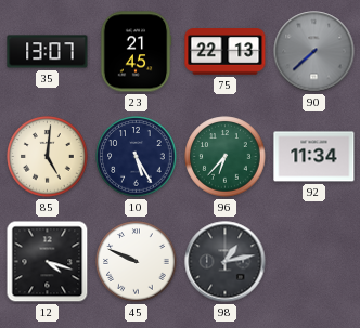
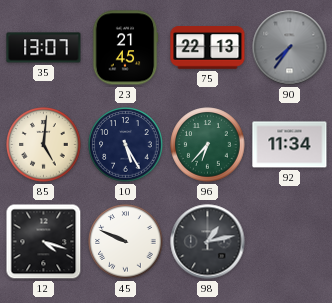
90: 7:38 -> 7:36
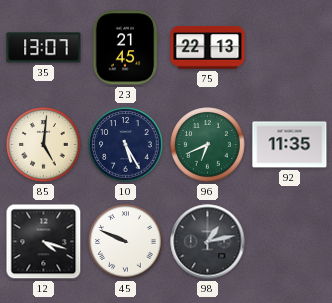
90: 7:36 -> none
96: 6:37 -> 6:41
92: 11:34 -> 11:35
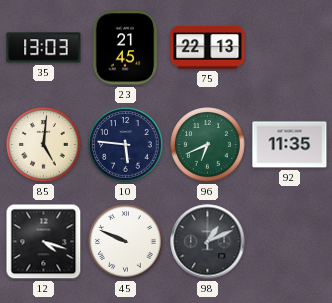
35: 13:07 -> 13:03
10: 5:25 -> 5:46
98: 1:13 -> 1:11
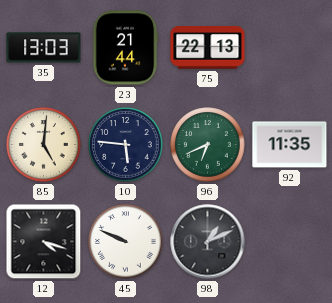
23: 21:45 -> 21:44
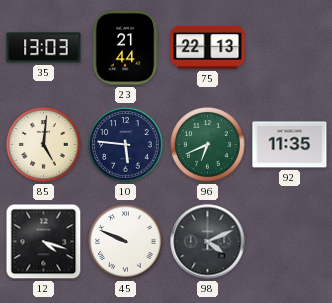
98: 1:11 -> 4:11
